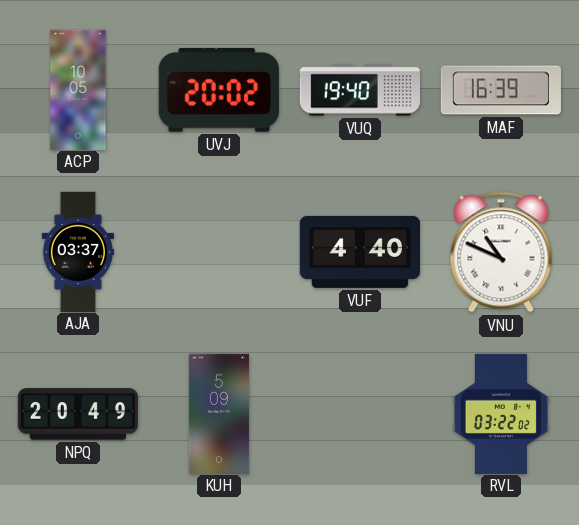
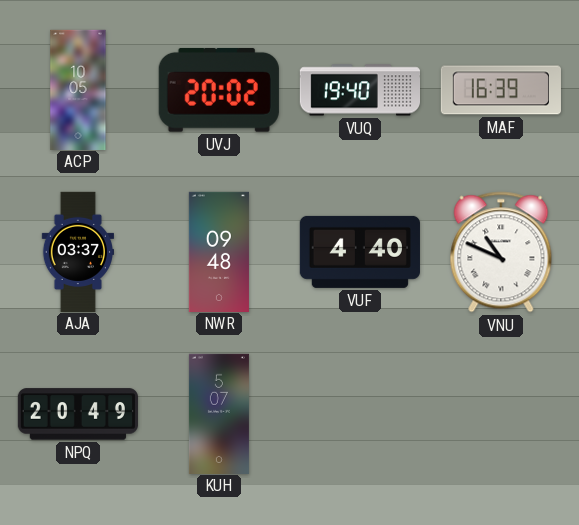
NWR: none -> 09:48
KUH: 5:09 -> 5:07
RVL: 03:22 -> none
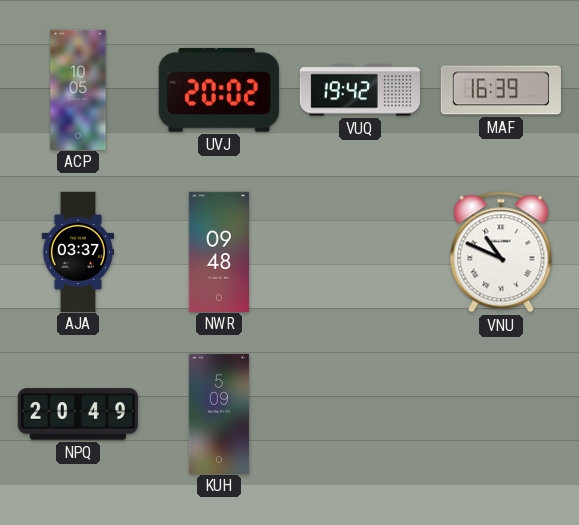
VUQ: 19:40 -> 19:42
VUF: 4:40 -> none
KUH: 5:07 -> 5:09
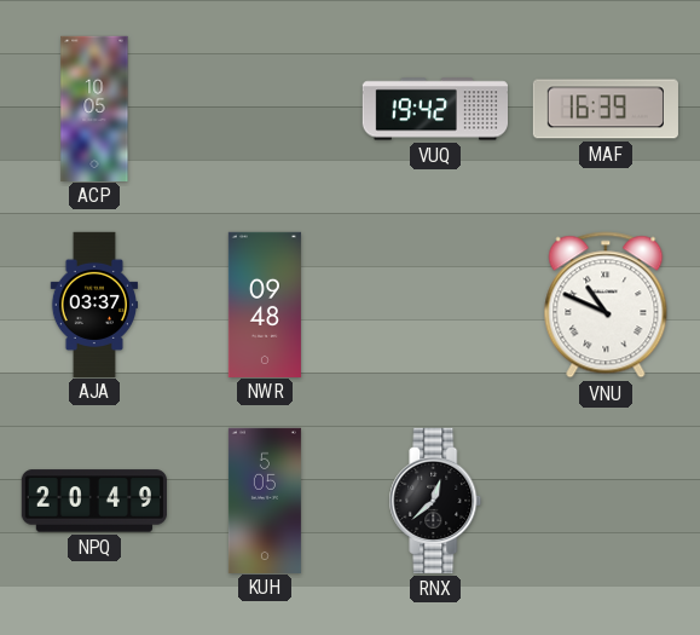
UVJ: 20:02 -> none
KUH: 5:09 -> 5:05
RNX: none -> 12:38
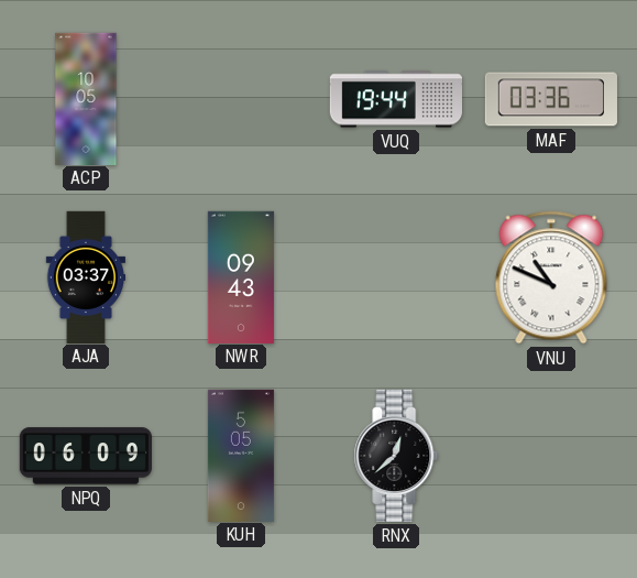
VUQ: 19:42 -> 19:44
MAF: 16:39 -> 03:36
NWR: 09:48 -> 09:43
NPQ: 20:49 -> 06:09
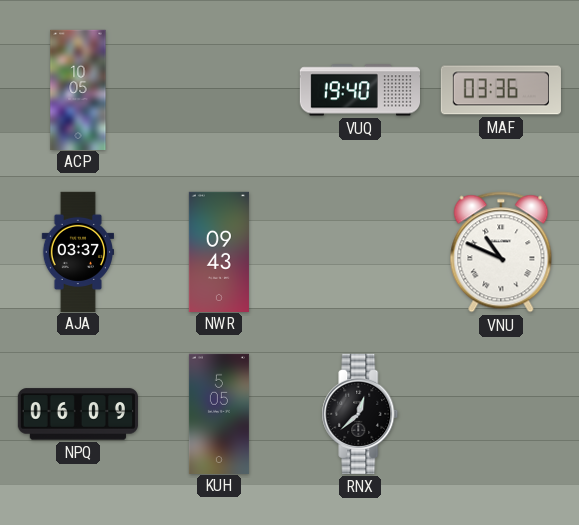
VUQ: 19:44 -> 19:40
